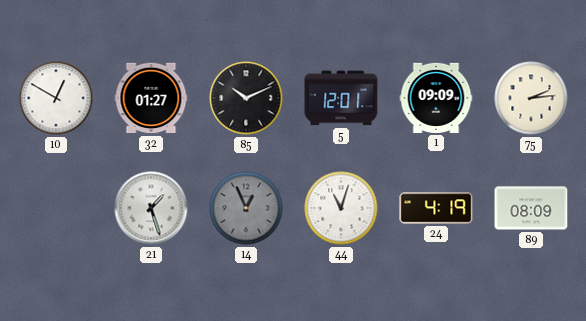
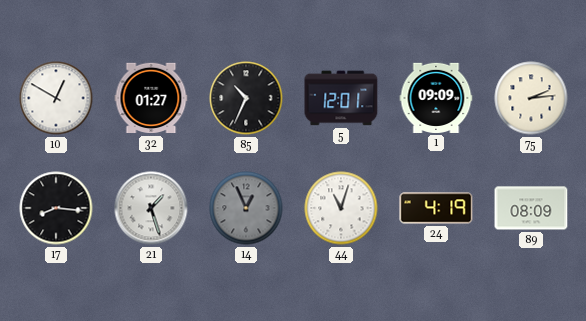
85: 10:11 -> 10:34
17: none -> 8:16
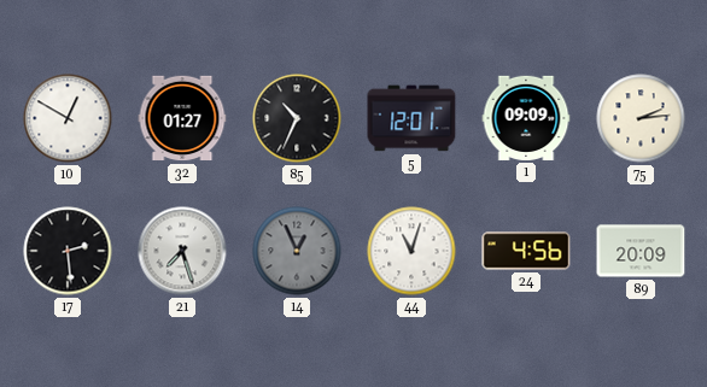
17: 8:16 -> 2:29
21: 1:27 -> 7:27
24: 4:19 -> 4:56
89: 08:09 -> 20:09
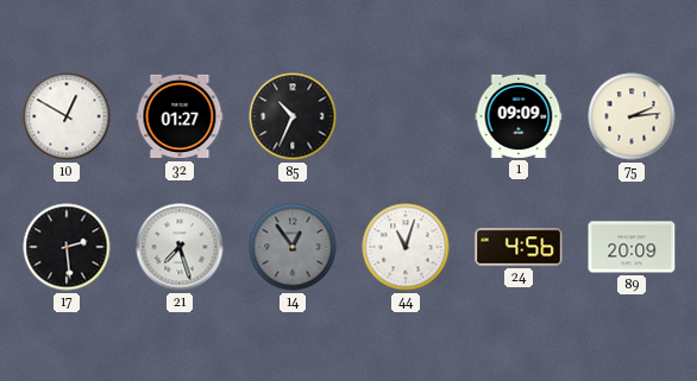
5: 12:01 -> none
14: 12:56 -> 12:54
